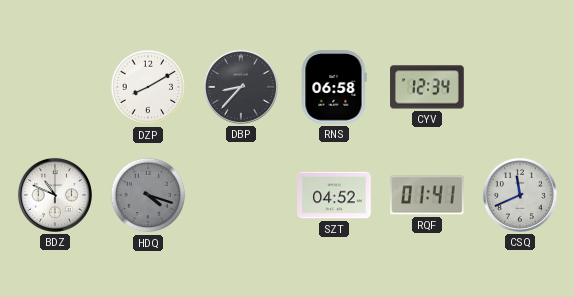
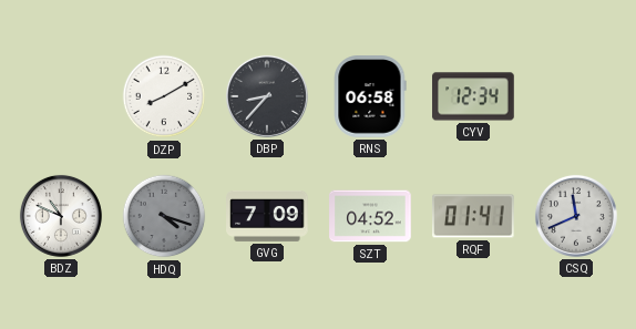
GVG: none -> 7:09
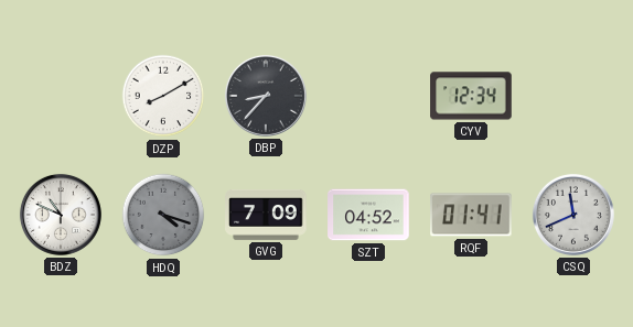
RNS: 06:58 -> none
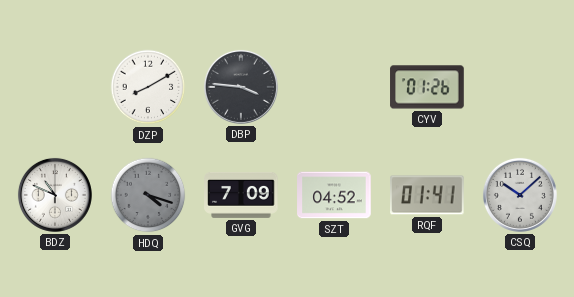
DBP: 8:37 -> 3:46
CYV: 12:34 -> 01:26
CSQ: 11:41 -> 10:08
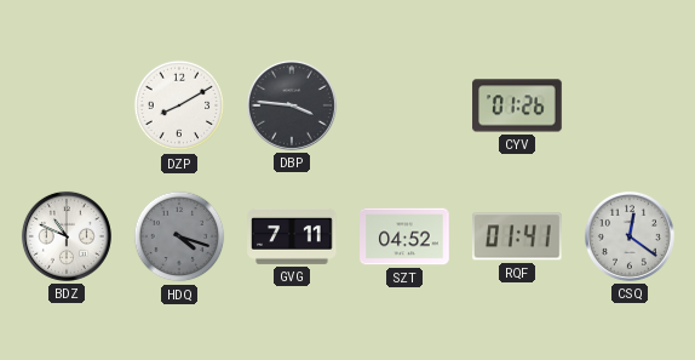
GVG: 7:09 -> 7:11
CSQ: 10:08 -> 12:21
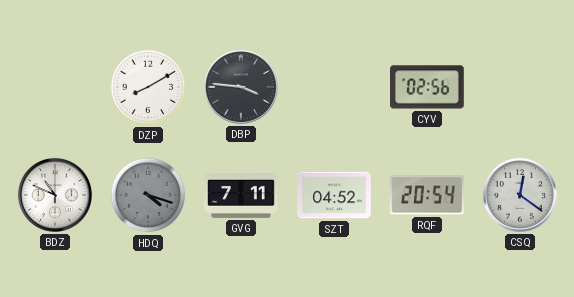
CYV: 01:26 -> 02:56
RQF: 01:41 -> 20:54
